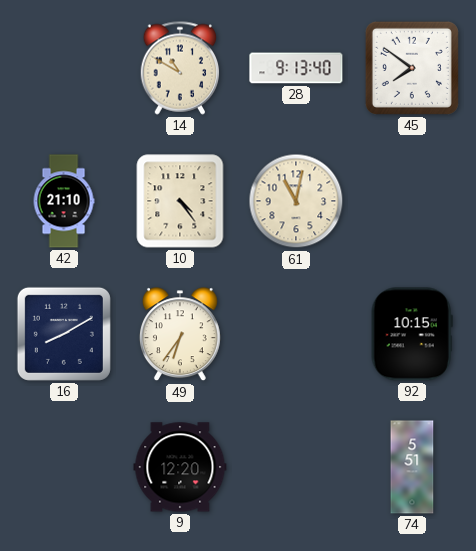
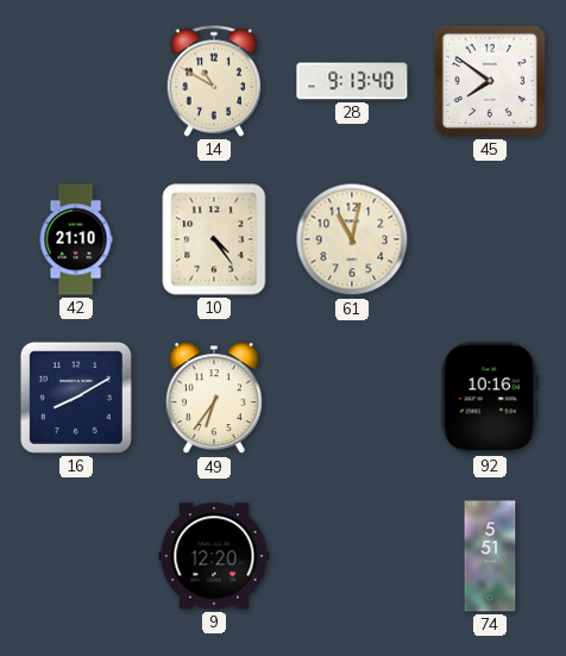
92: 10:15 -> 10:16
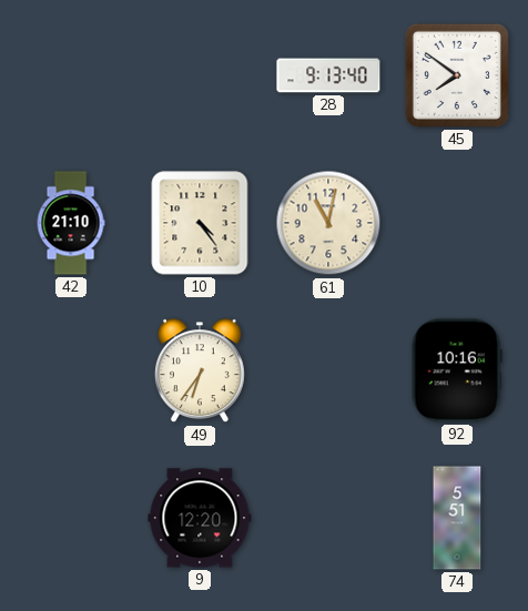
14: 10:50 -> none
16: 8:10 -> none
